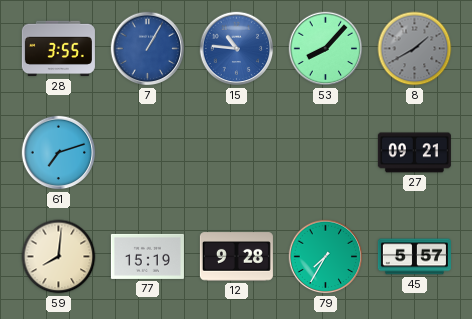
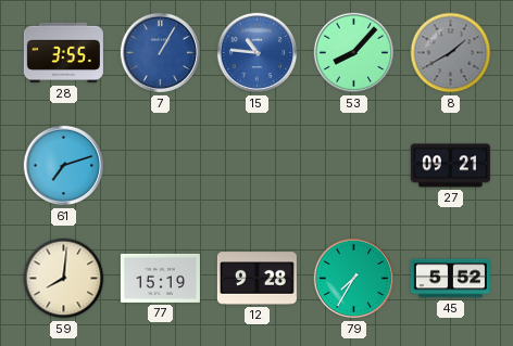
45: 5:57 -> 5:52
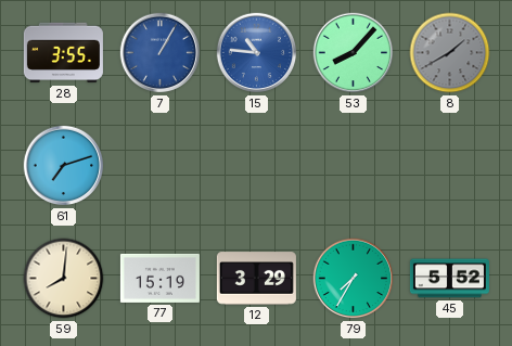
27: 09:21 -> none
12: 9:28 -> 3:29
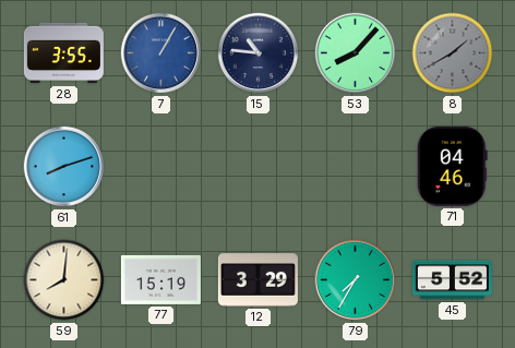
15 dial: blue -> navy
61: 7:12 -> 8:12
71: none -> 04:46
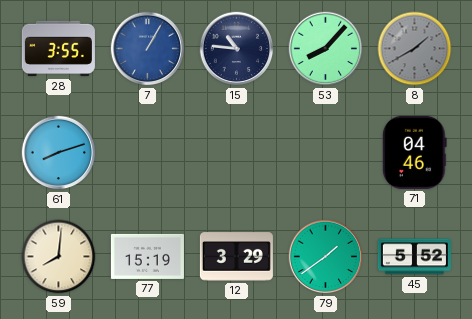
79: 7:35 -> 1:39
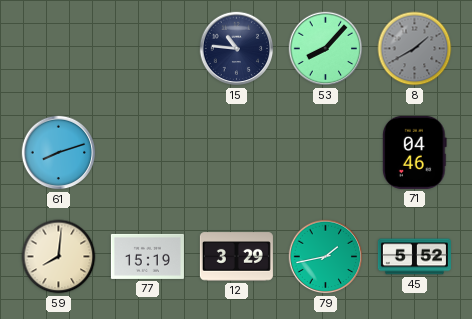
28: 3:55 -> none
7: 1:05 -> none
79: 1:39 -> 1:43
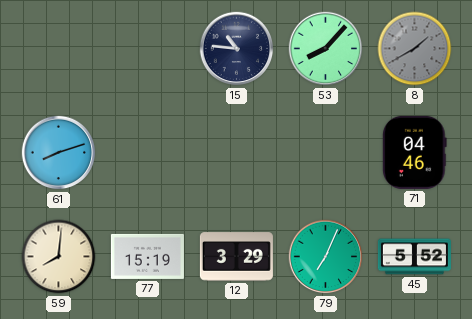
79: 1:43 -> 7:04
